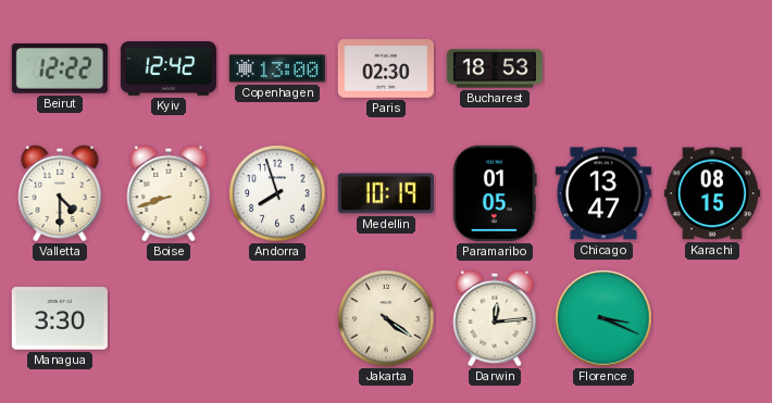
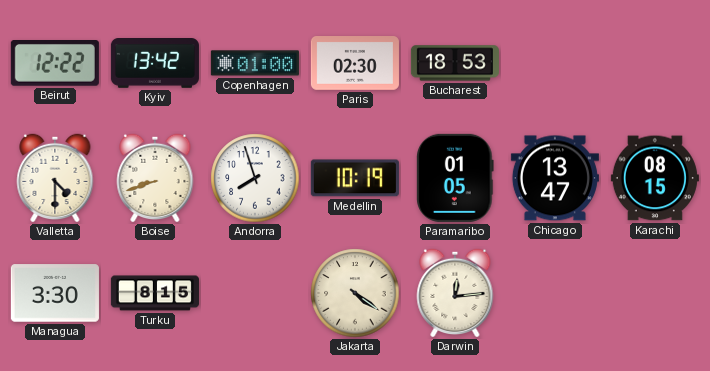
Kyiv: 12:42 -> 13:42
Copenhagen: 13:00 -> 01:00
Turku: none -> 8:15
Florence: 3:19 -> none
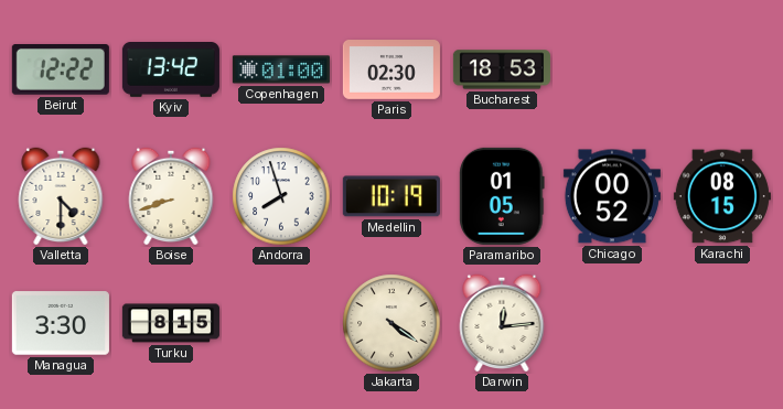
Chicago: 13:47 -> 00:52
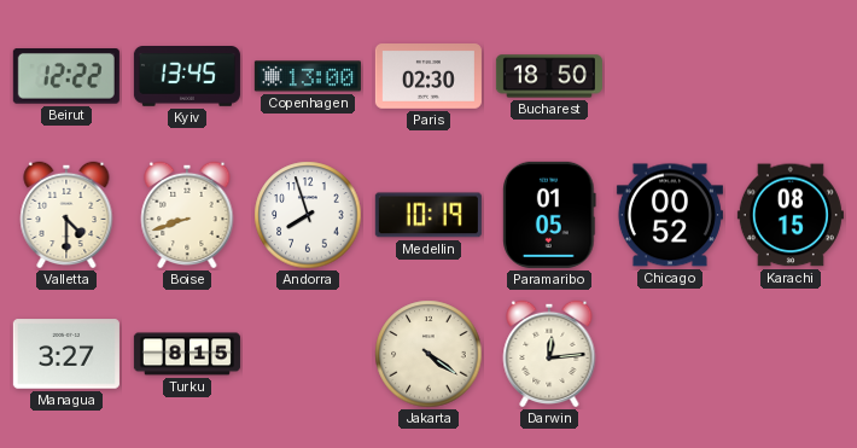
Kyiv: 13:42 -> 13:45
Copenhagen: 01:00 -> 13:00
Bucharest: 18:53 -> 18:50
Managua: 3:30 -> 3:27
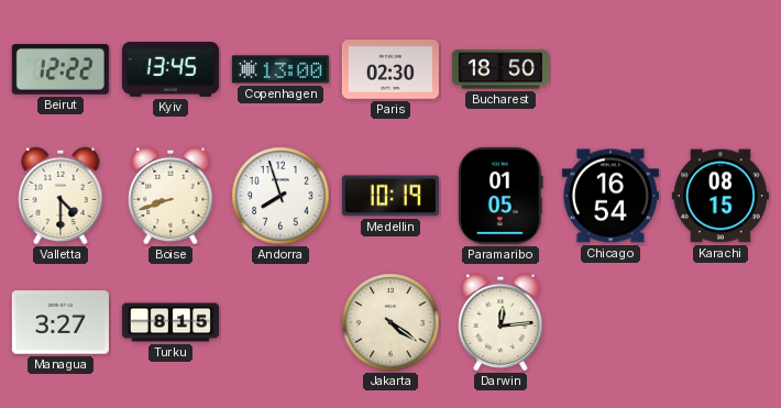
Chicago: 00:52 -> 16:54
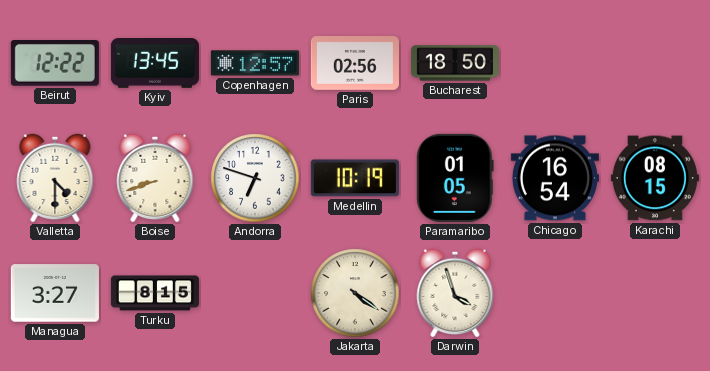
Copenhagen: 13:00 -> 12:57
Paris: 02:30 -> 02:56
Andorra: 7:57 -> 6:48
Darwin: 12:14 -> 3:57
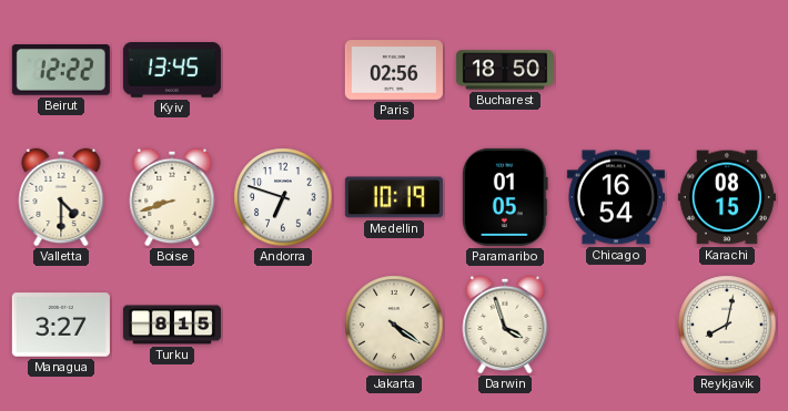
Copenhagen: 12:57 -> none
Reykjavik: none -> 8:02
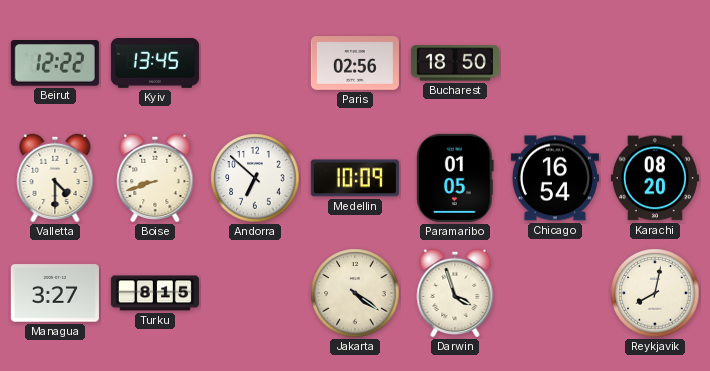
Andorra: 6:48 -> 6:52
Medellin: 10:19 -> 10:09
Karachi: 08:15 -> 08:20
